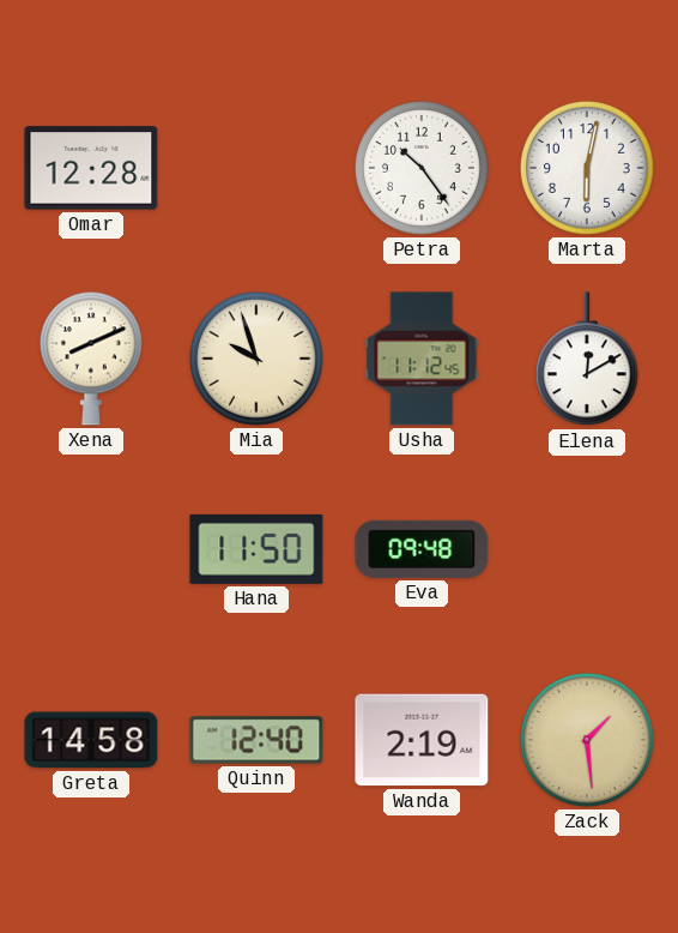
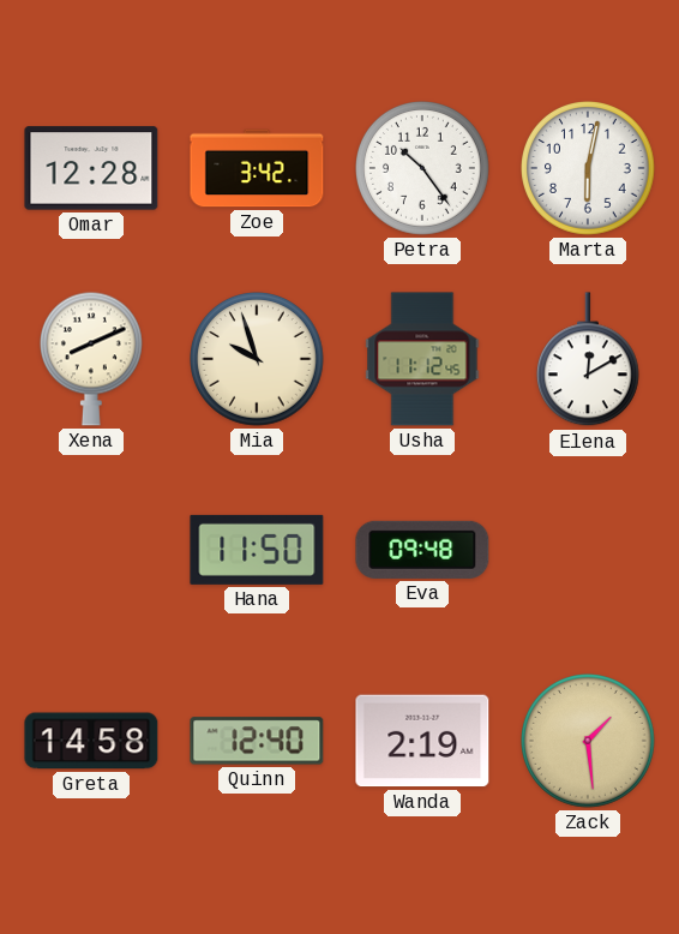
Zoe: none -> 3:42
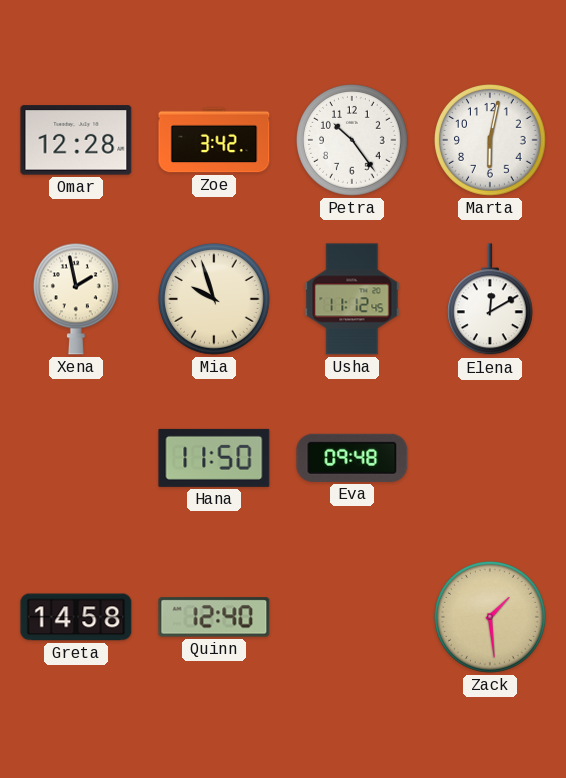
Xena: 8:11 -> 1:58
Wanda: 2:19 -> none
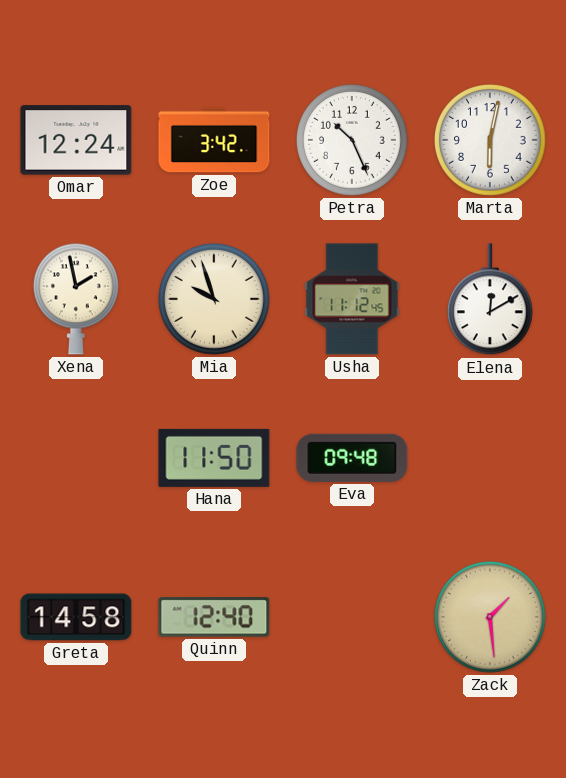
Omar: 12:28 -> 12:24
Petra: 10:24 -> 10:26
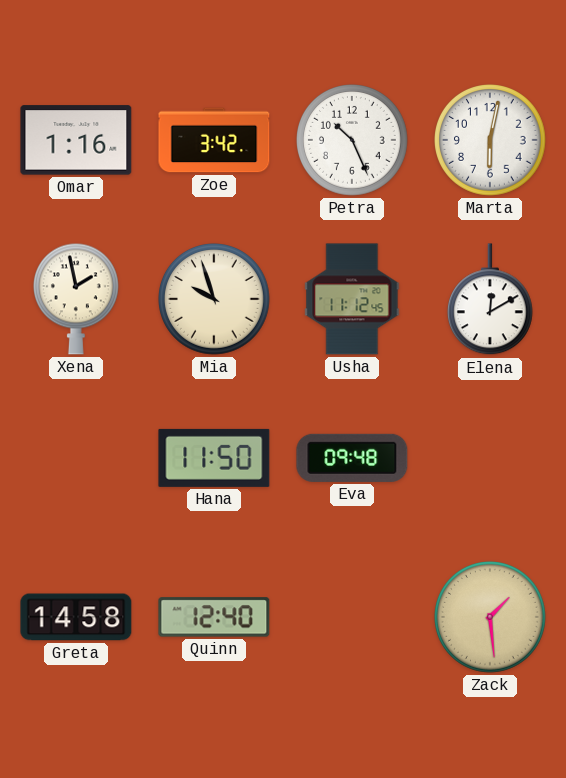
Omar: 12:24 -> 1:16
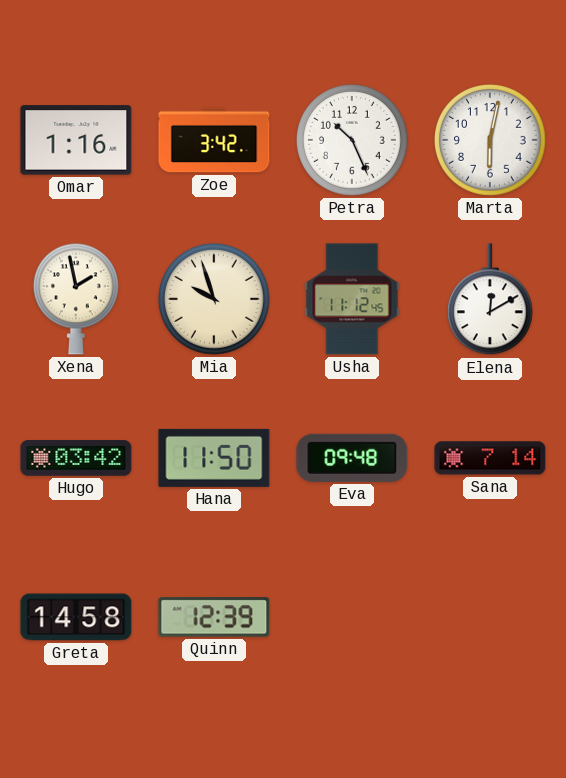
Hugo: none -> 03:42
Sana: none -> 7:14
Quinn: 12:40 -> 12:39
Zack: 1:29 -> none
